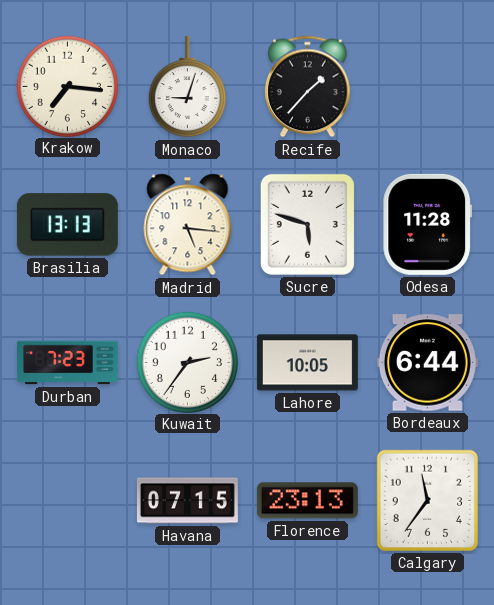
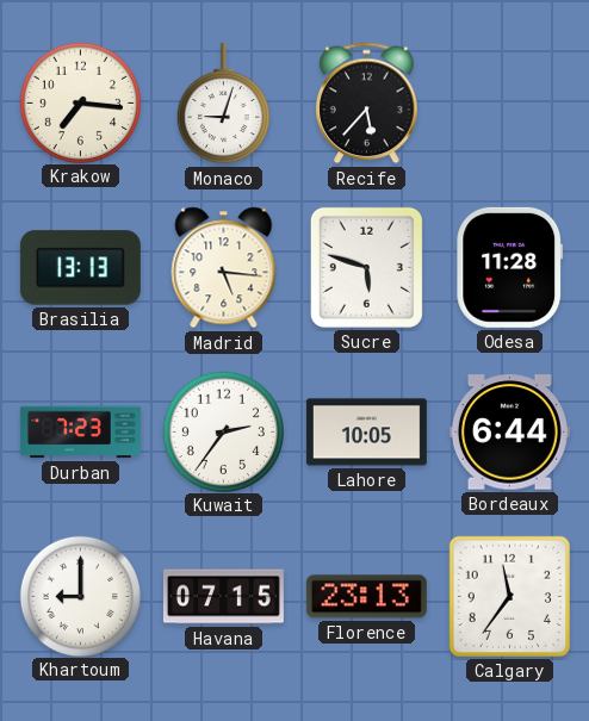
Recife: 1:37 -> 5:37
Khartoum: none -> 9:00
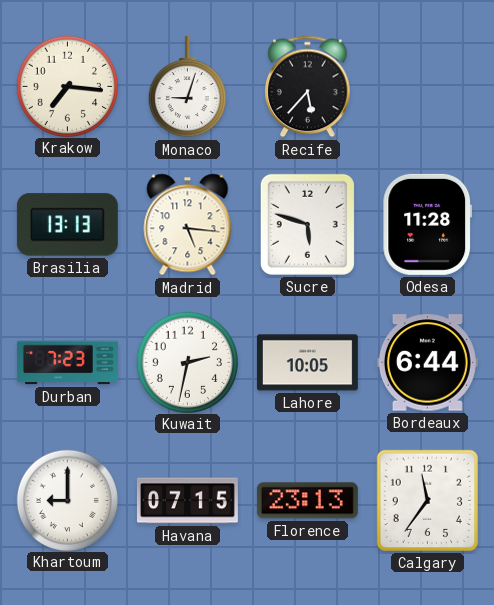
Kuwait: 2:36 -> 2:32
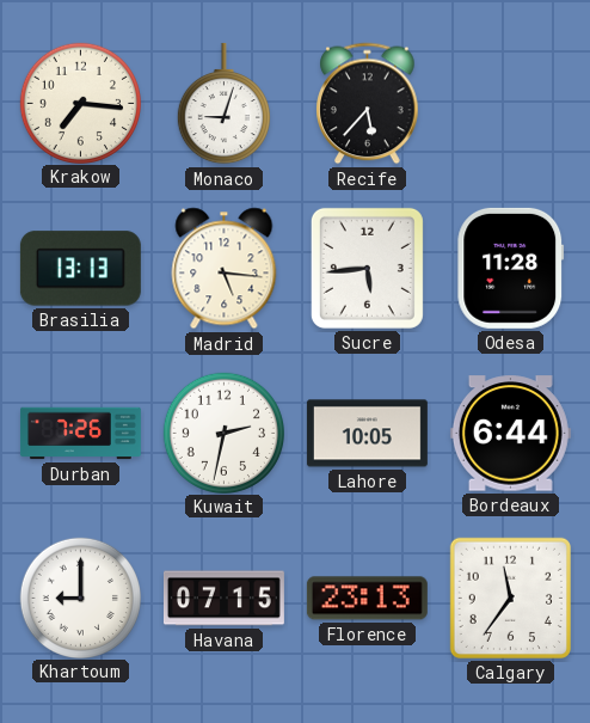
Sucre: 5:48 -> 5:44
Durban: 7:23 -> 7:26
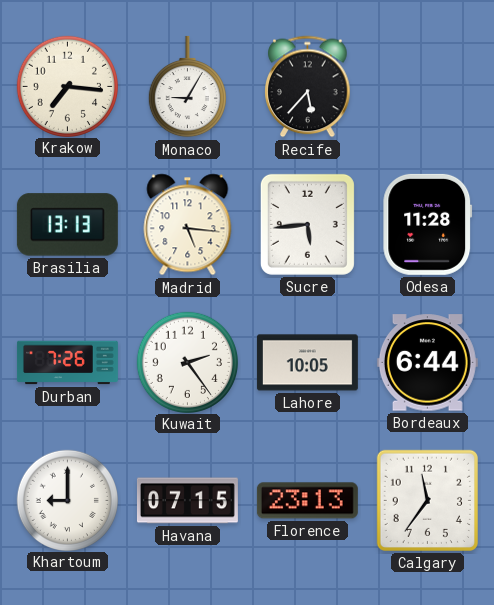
Monaco: 9:03 -> 9:05
Kuwait: 2:32 -> 2:24
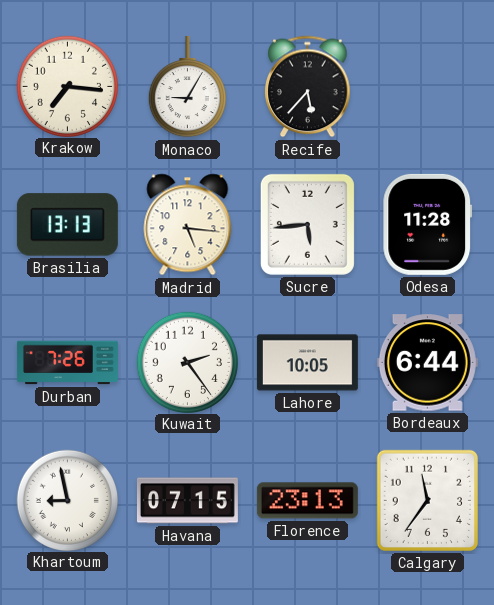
Khartoum: 9:00 -> 8:58
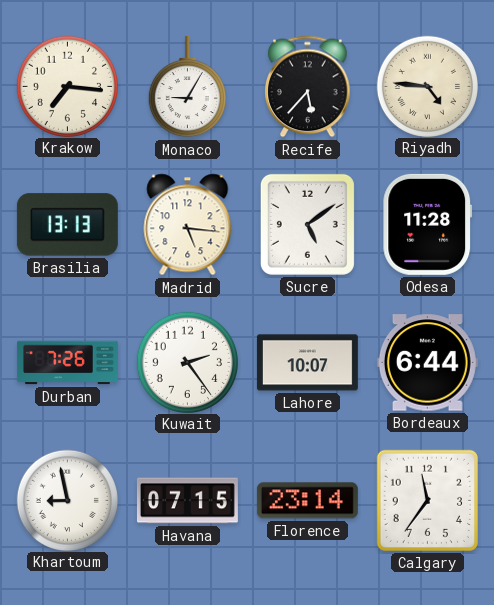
Riyadh: none -> 4:46
Sucre: 5:44 -> 5:09
Lahore: 10:05 -> 10:07
Florence: 23:13 -> 23:14
